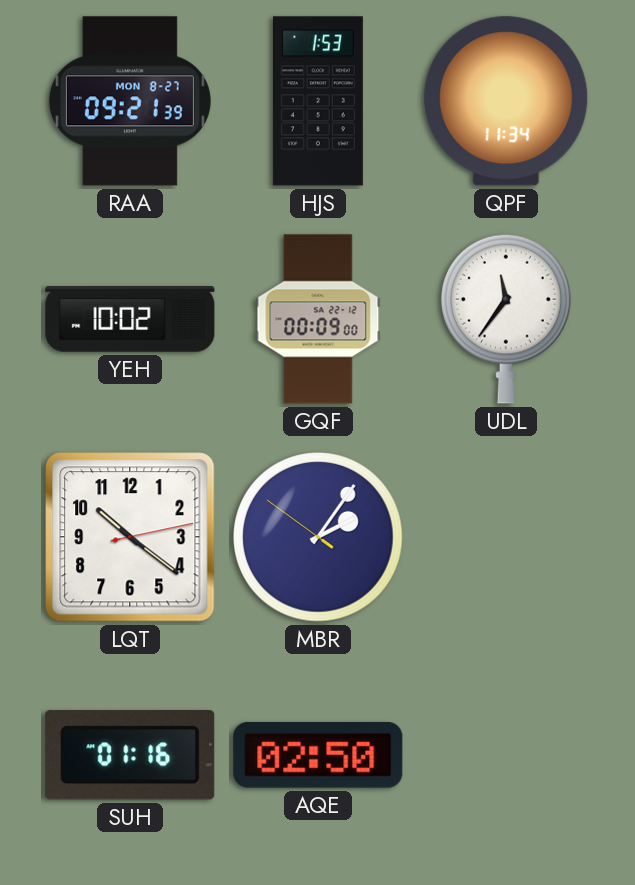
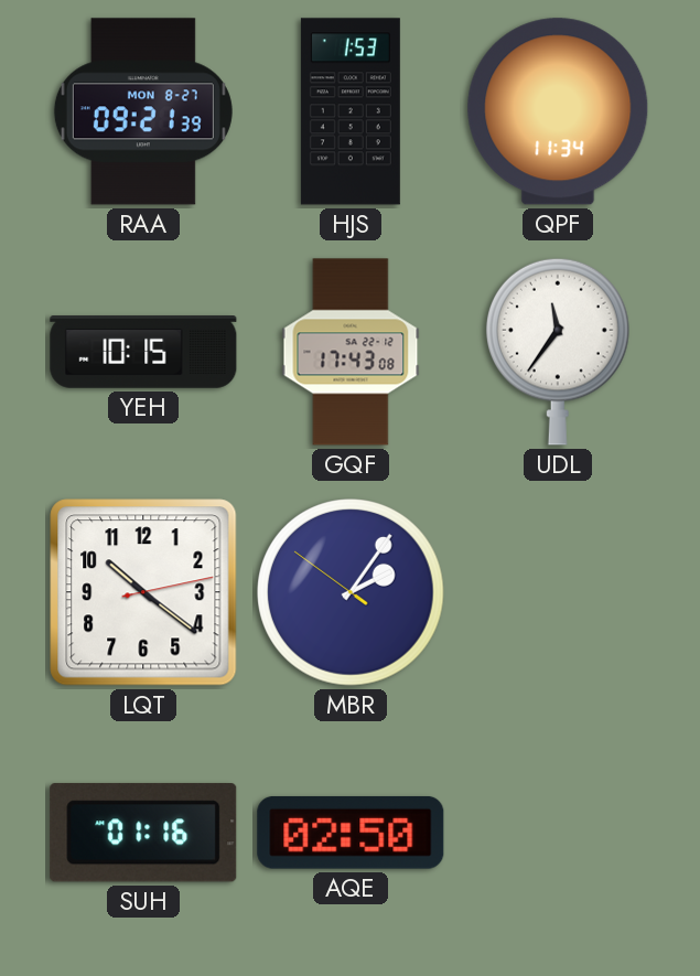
YEH: 10:02 -> 10:15
GQF: 00:09 -> 17:43
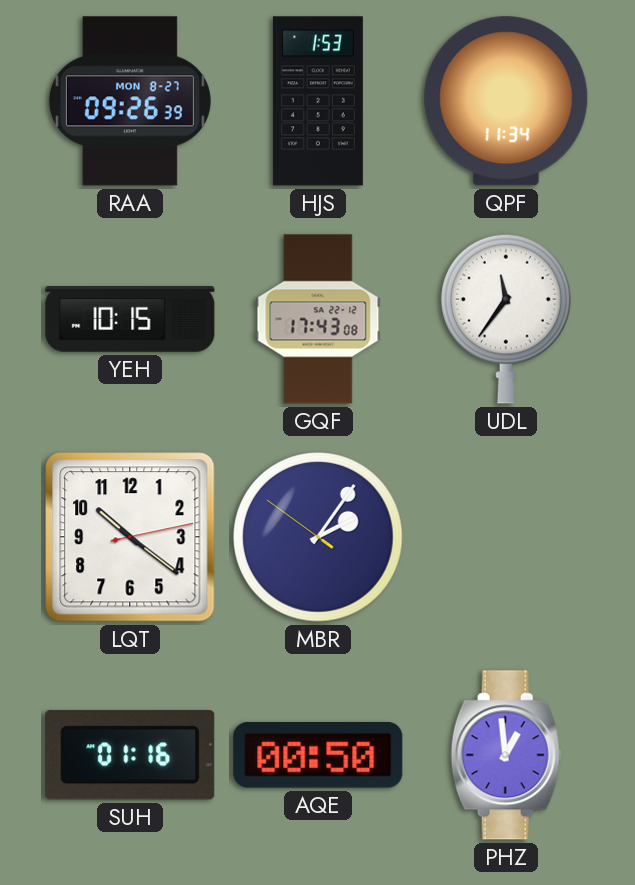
RAA: 09:21 -> 09:26
AQE: 02:50 -> 00:50
PHZ: none -> 12:59
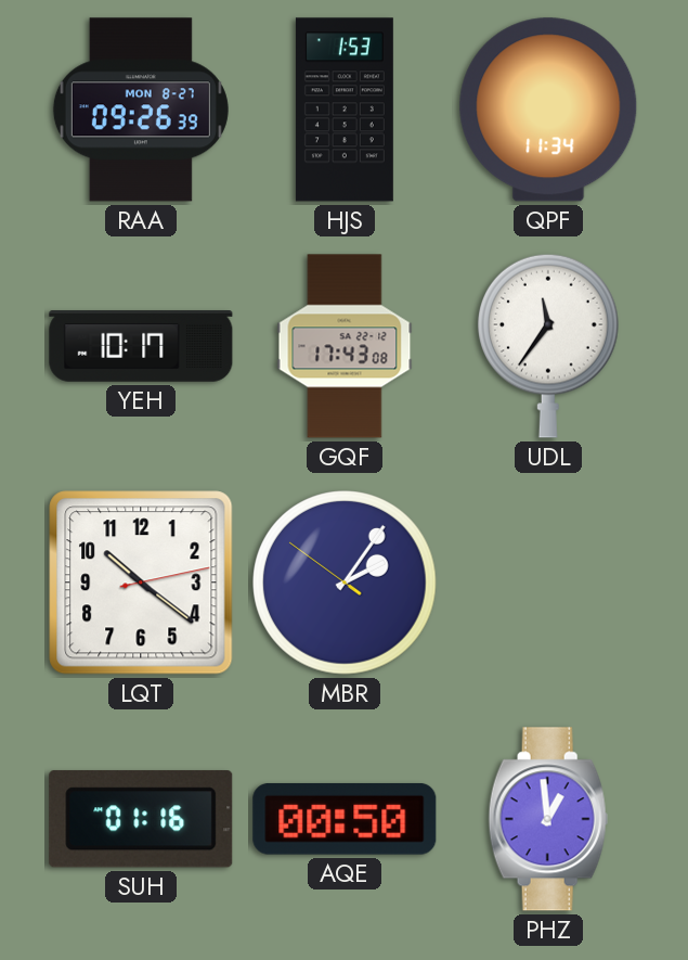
YEH: 10:15 -> 10:17
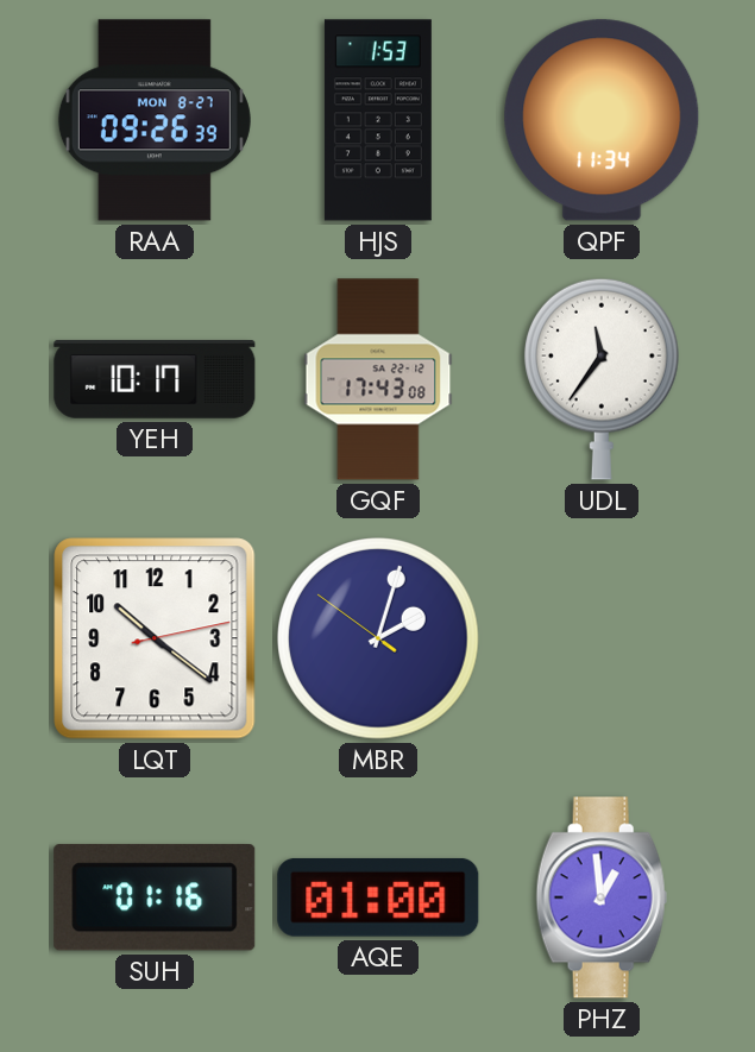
MBR: 2:05 -> 2:02
AQE: 00:50 -> 01:00
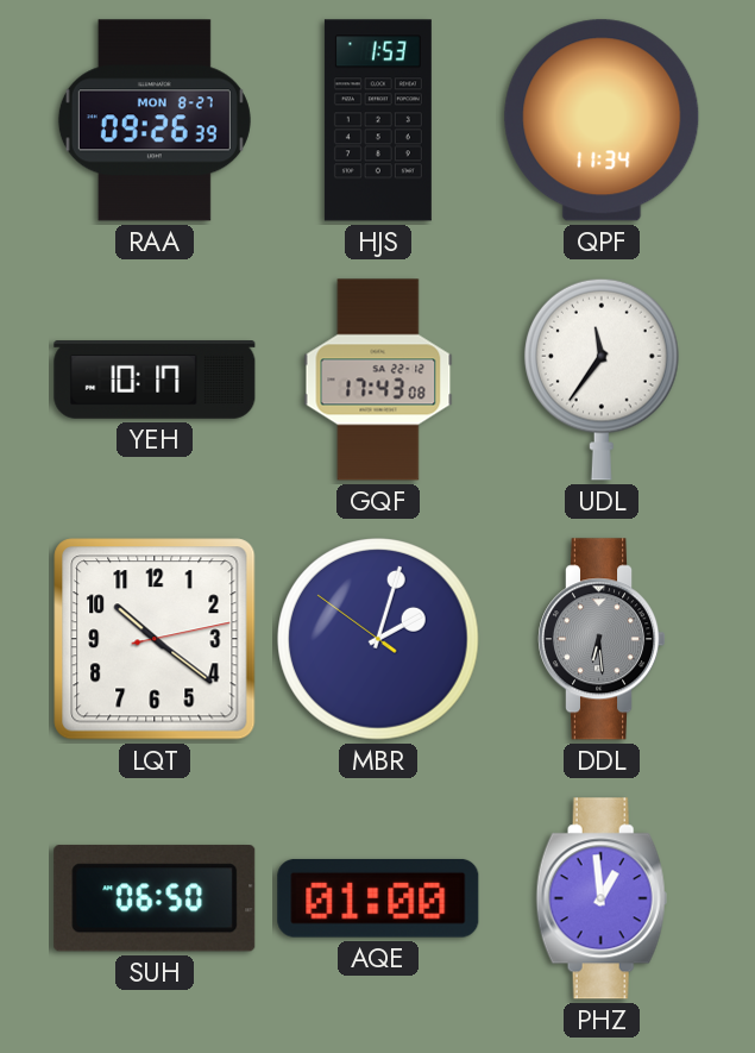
DDL: none -> 6:29
SUH: 01:16 -> 06:50
